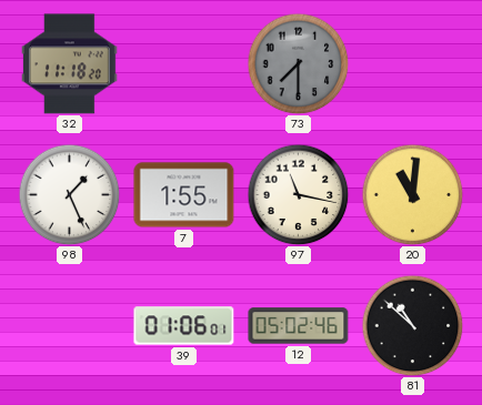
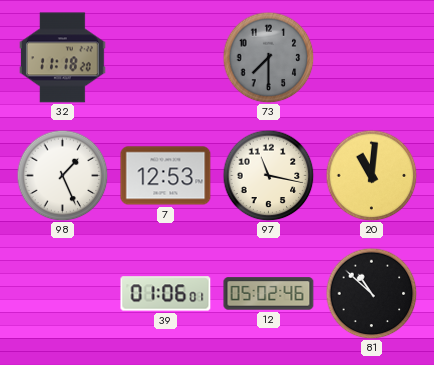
7: 1:55 -> 12:53
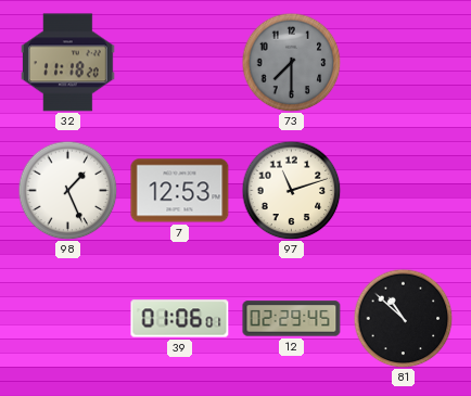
97: 11:17 -> 11:12
20: 11:01 -> none
12: 05:02 -> 02:29
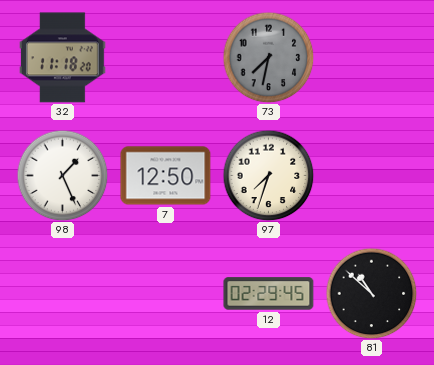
73: 7:30 -> 7:32
7: 12:53 -> 12:50
97: 11:12 -> 7:33
39: 01:06 -> none
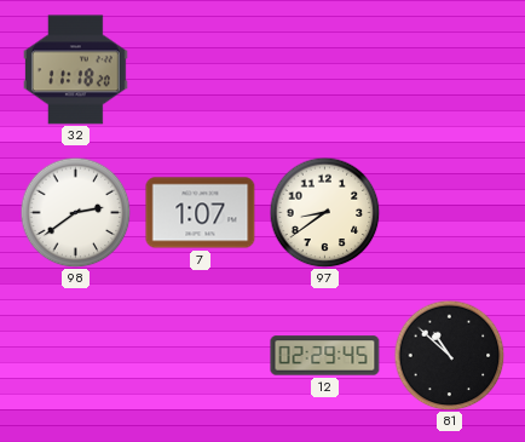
73: 7:32 -> none
98: 1:26 -> 2:39
7: 12:50 -> 1:07
97: 7:33 -> 8:39
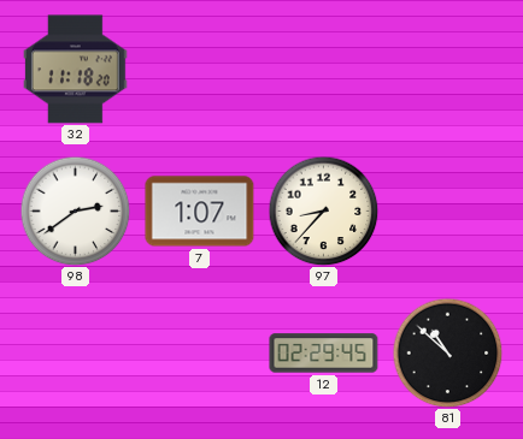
97: 8:39 -> 8:37
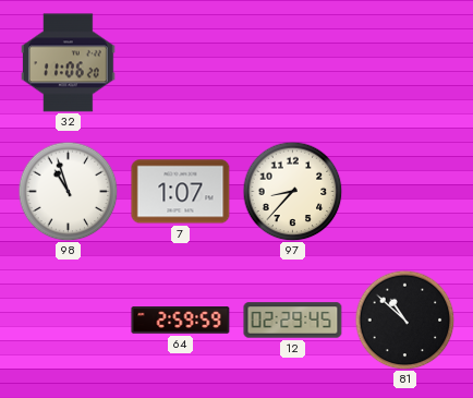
32: 11:18 -> 11:06
98: 2:39 -> 10:57
64: none -> 2:59
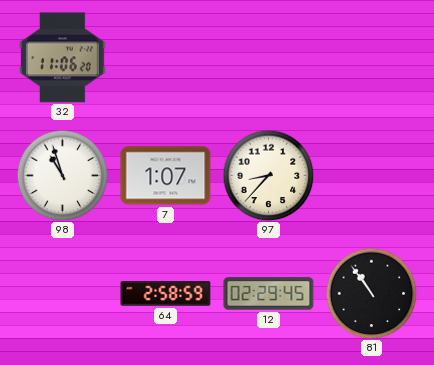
64: 2:59 -> 2:58
81: 10:52 -> 10:54
